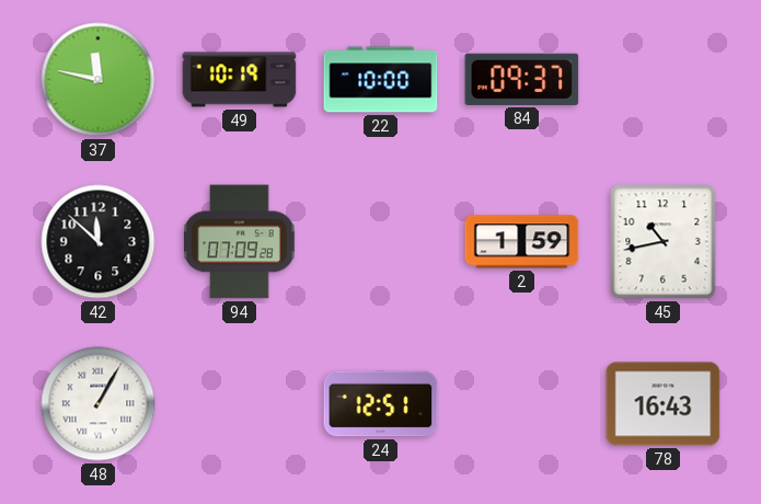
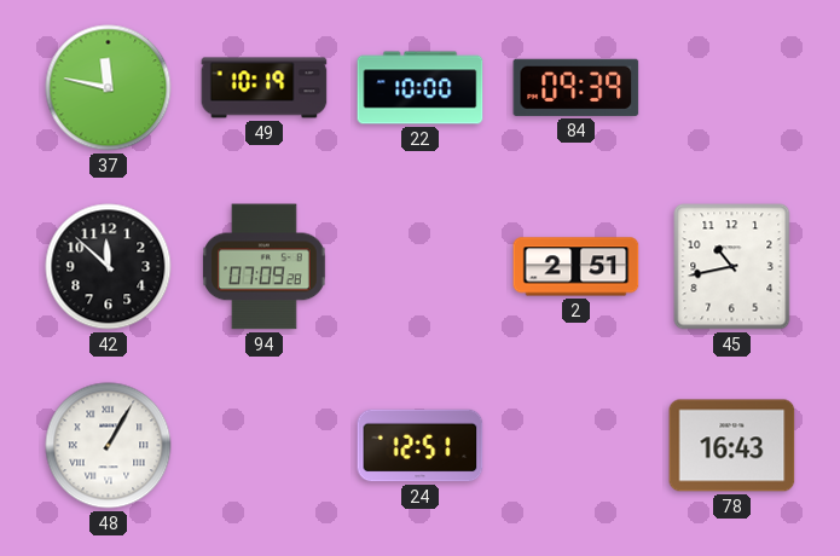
84: 09:37 -> 09:39
2: 1:59 -> 2:51
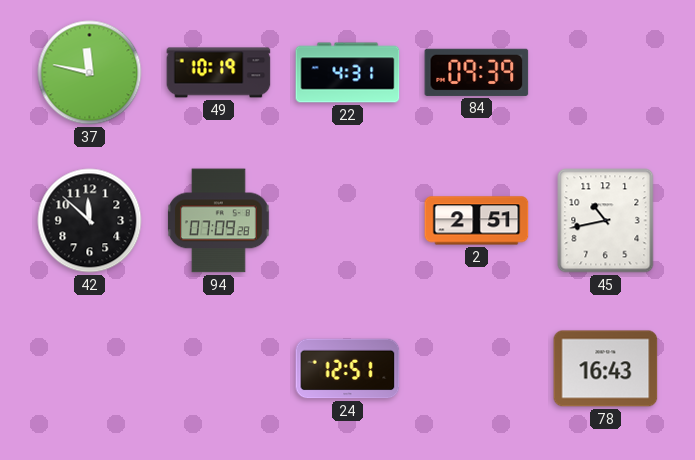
22: 10:00 -> 4:31
48: 1:05 -> none
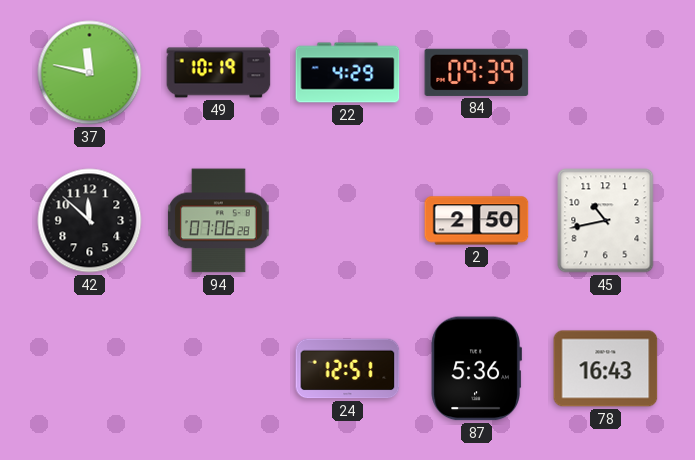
22: 4:31 -> 4:29
94: 07:09 -> 07:06
2: 2:51 -> 2:50
87: none -> 5:36
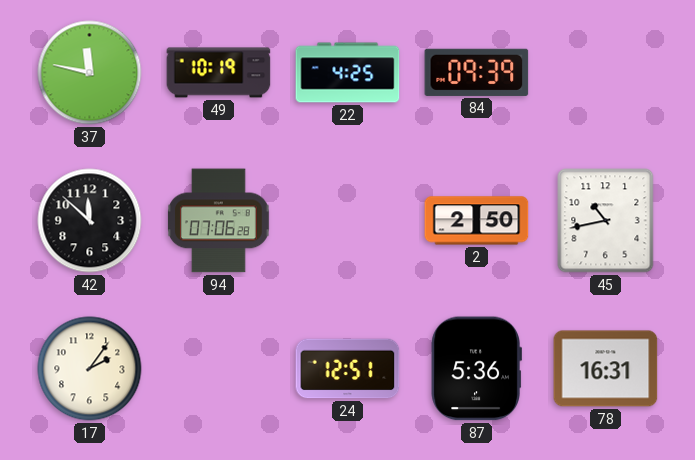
22: 4:29 -> 4:25
17: none -> 2:06
78: 16:43 -> 16:31
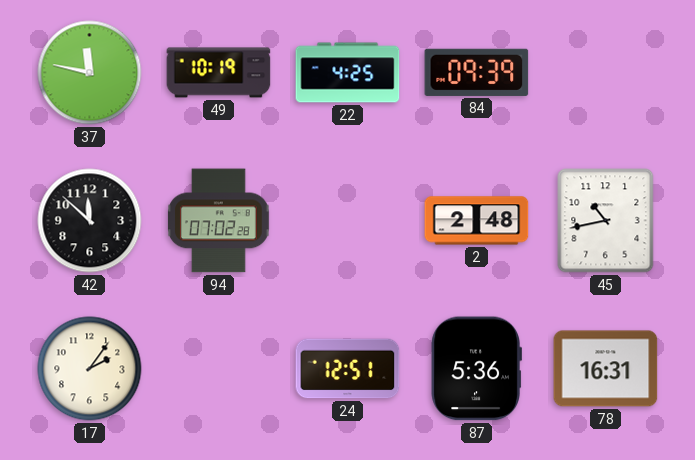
94: 07:06 -> 07:02
2: 2:50 -> 2:48
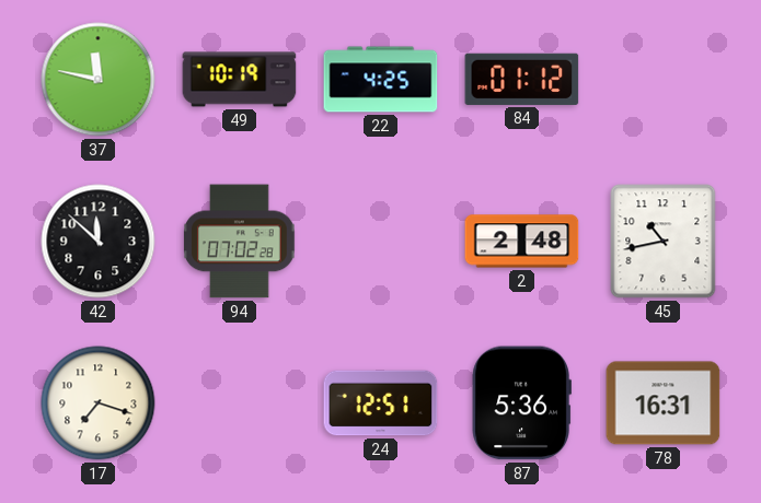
84: 09:39 -> 01:12
17: 2:06 -> 7:18
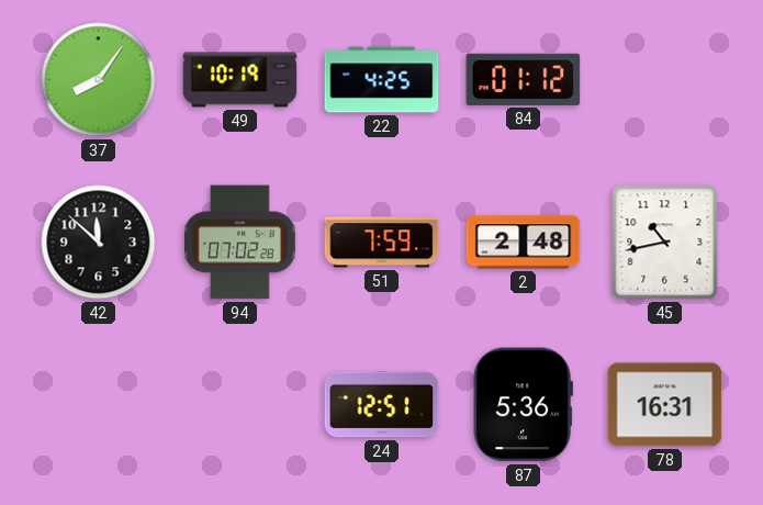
37: 11:47 -> 8:06
51: none -> 7:59
17: 7:18 -> none
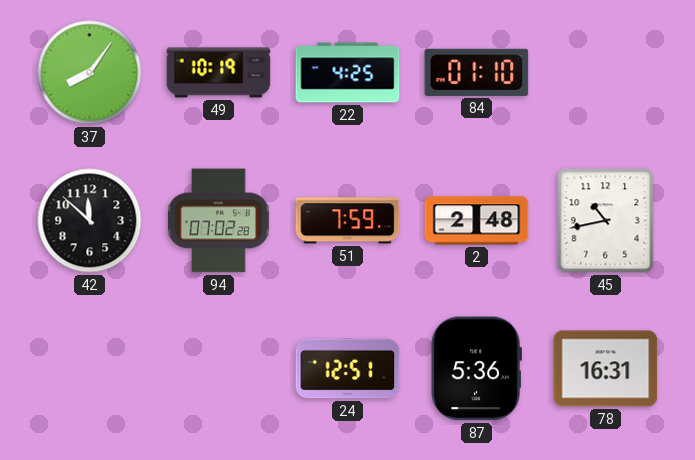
84: 01:12 -> 01:10
